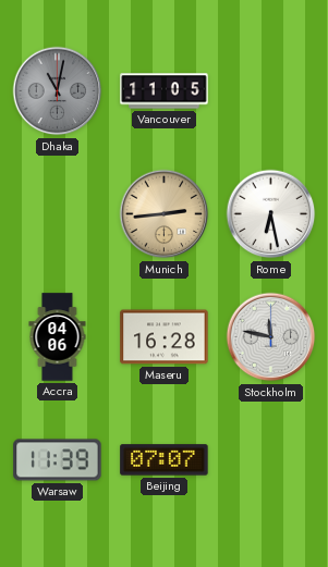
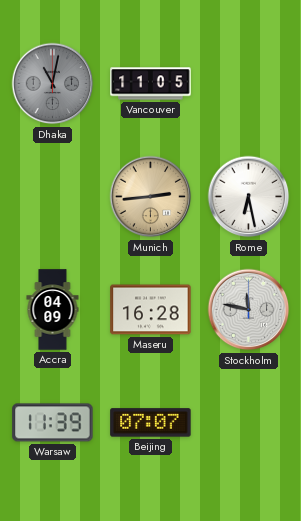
Accra: 04:06 -> 04:09
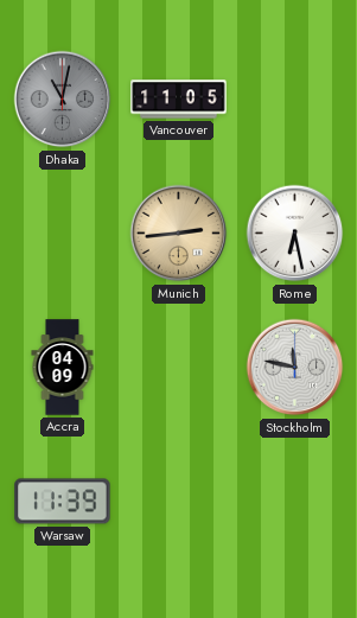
Maseru: 16:28 -> none
Beijing: 07:07 -> none
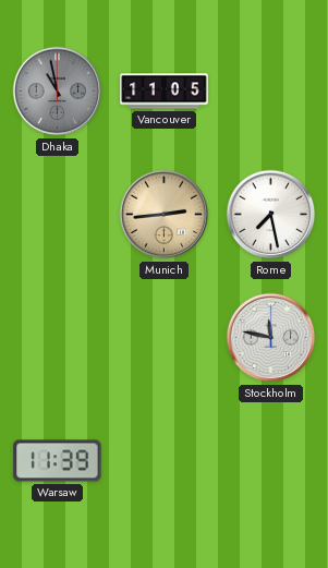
Dhaka: 11:02 -> 10:58
Rome: 6:28 -> 7:28
Accra: 04:09 -> none
